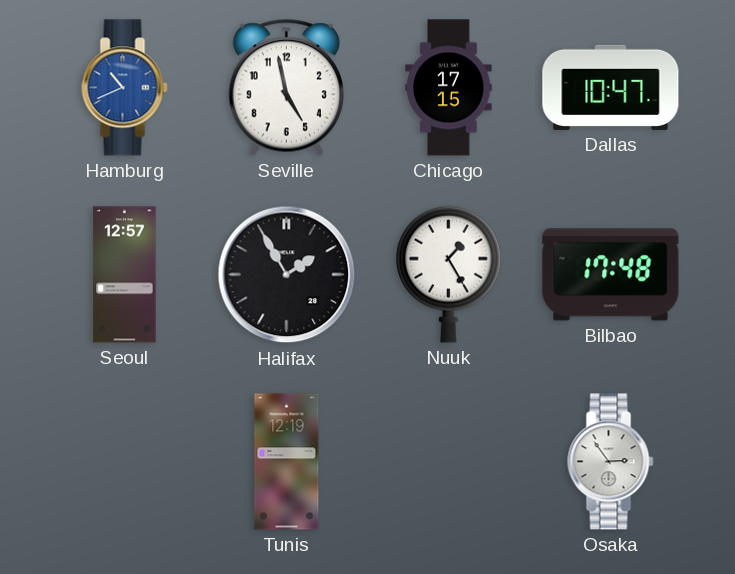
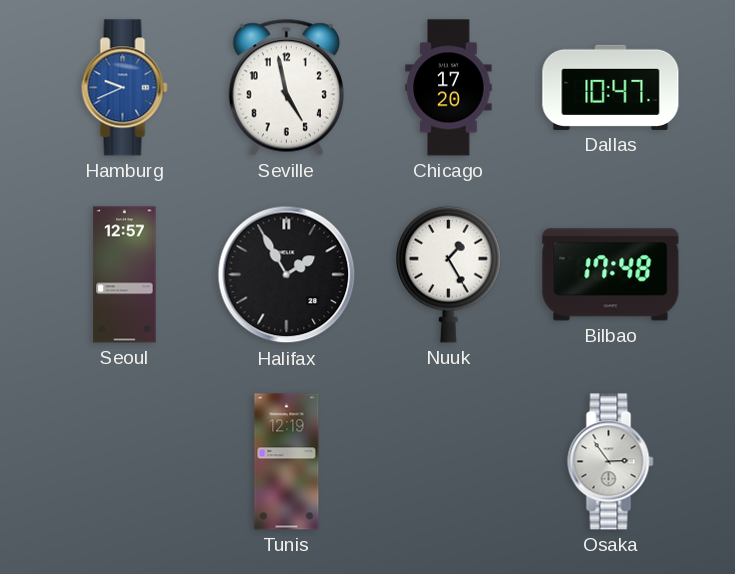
Hamburg: 10:41 -> 9:41
Chicago: 17:15 -> 17:20
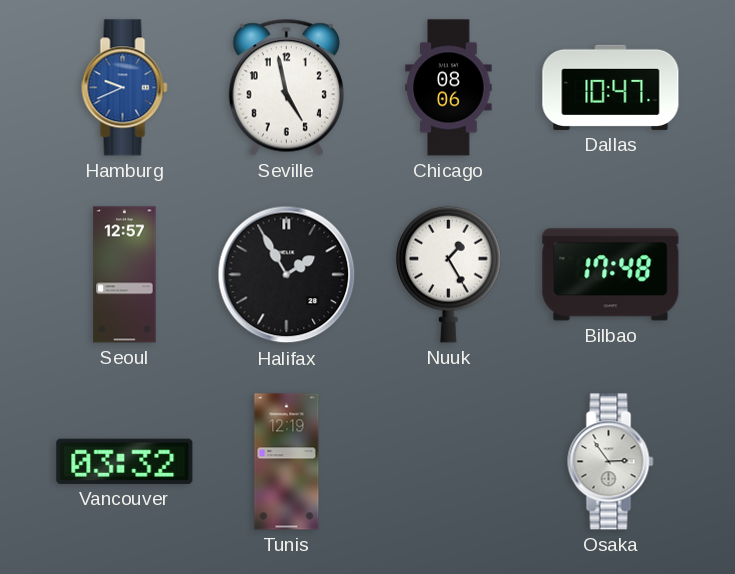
Chicago: 17:20 -> 08:06
Vancouver: none -> 03:32
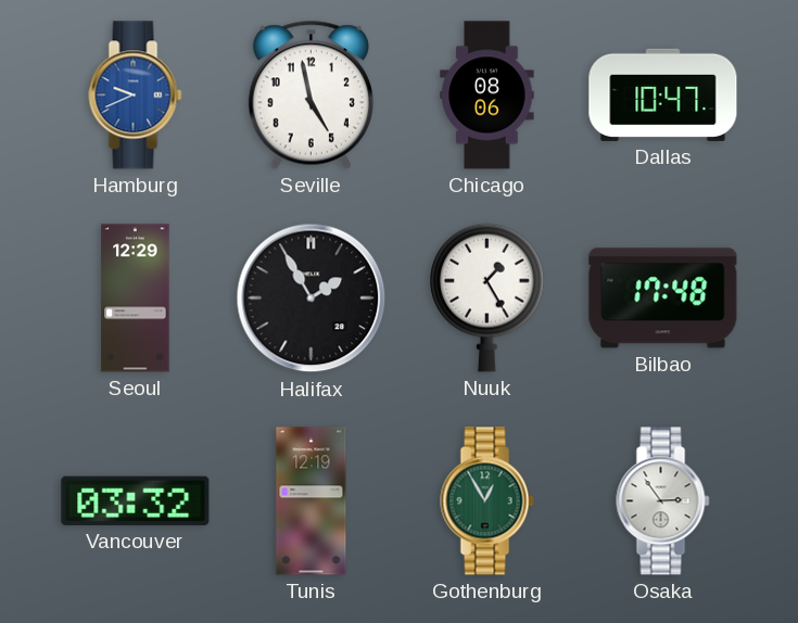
Seoul: 12:57 -> 12:29
Gothenburg: none -> 12:55
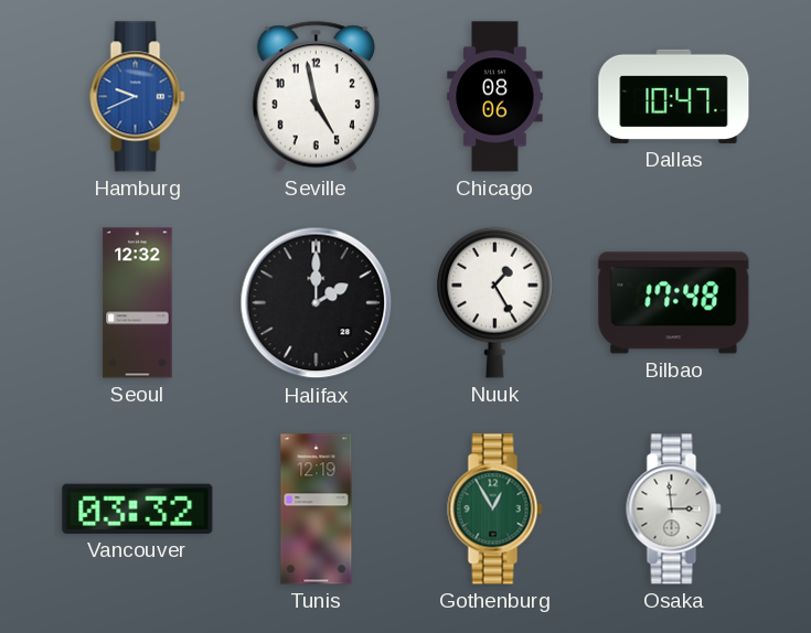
Seoul: 12:29 -> 12:32
Halifax: 1:55 -> 2:00
Osaka: 2:54 -> 2:59
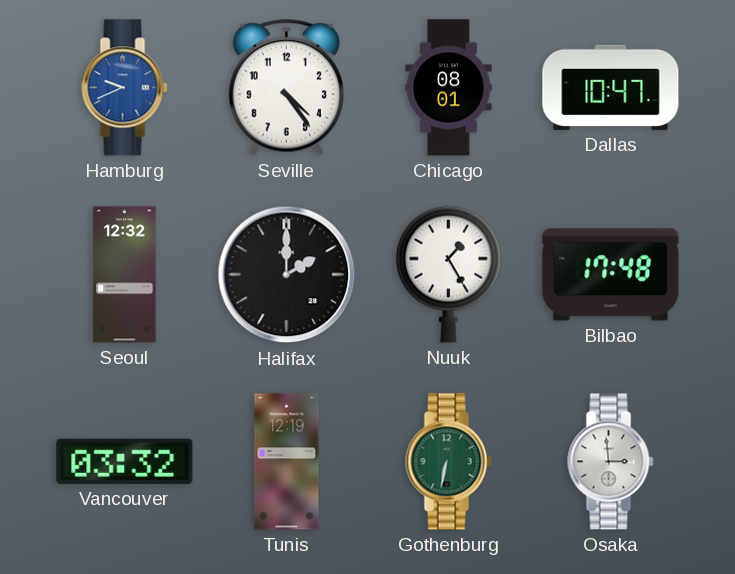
Seville: 4:58 -> 4:24
Chicago: 08:06 -> 08:01
Gothenburg: 12:55 -> 6:32
